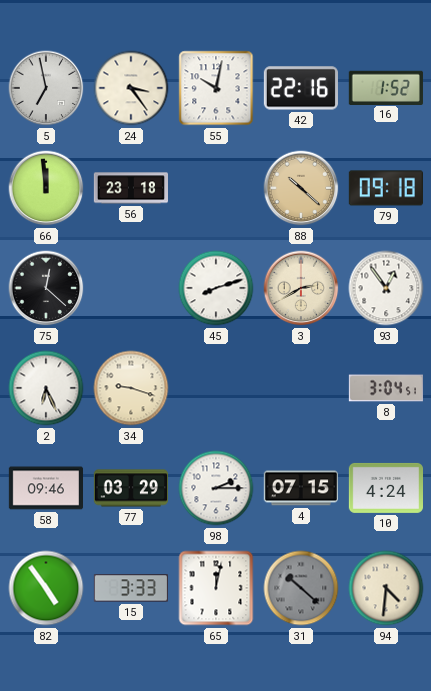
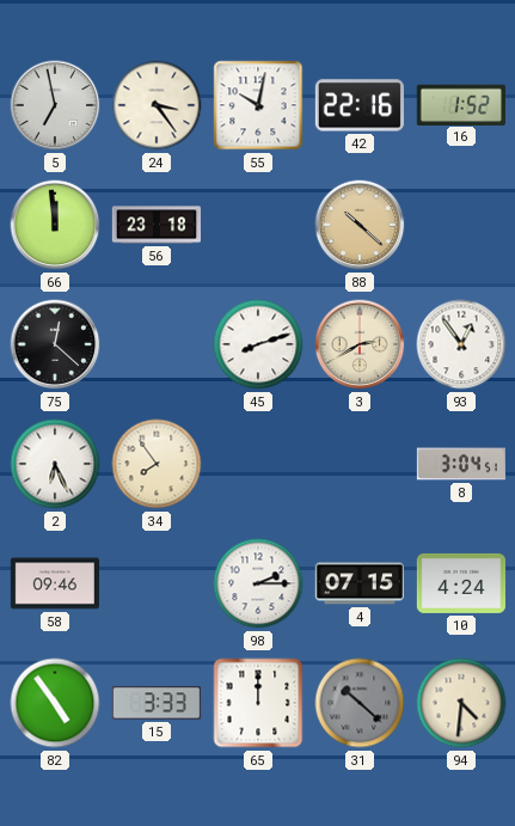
79: 09:18 -> none
34: 9:18 -> 7:54
77: 03:29 -> none
65: 12:02 -> 12:00
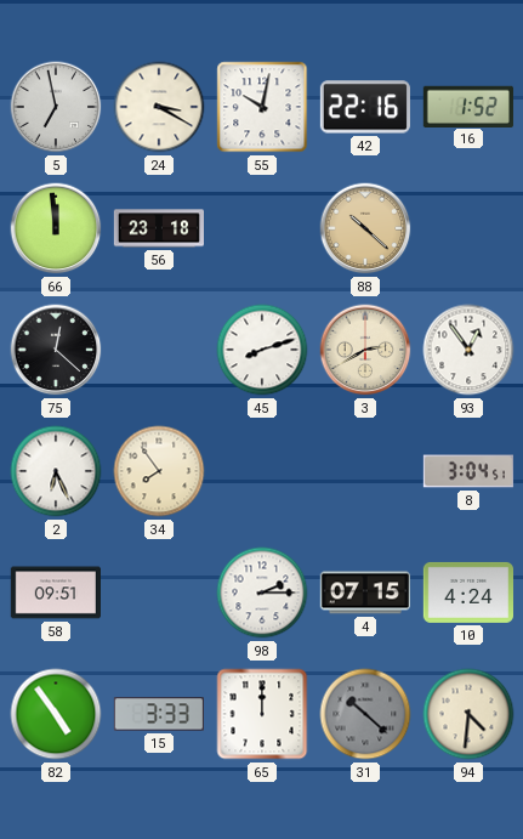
24: 3:24 -> 3:20
58: 09:46 -> 09:51
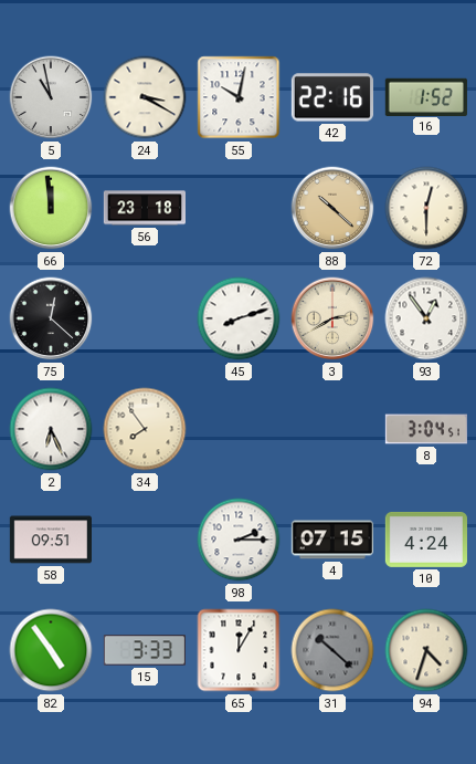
5: 6:58 -> 10:58
72: none -> 12:30
65: 12:00 -> 12:05
94: 4:31 -> 4:33
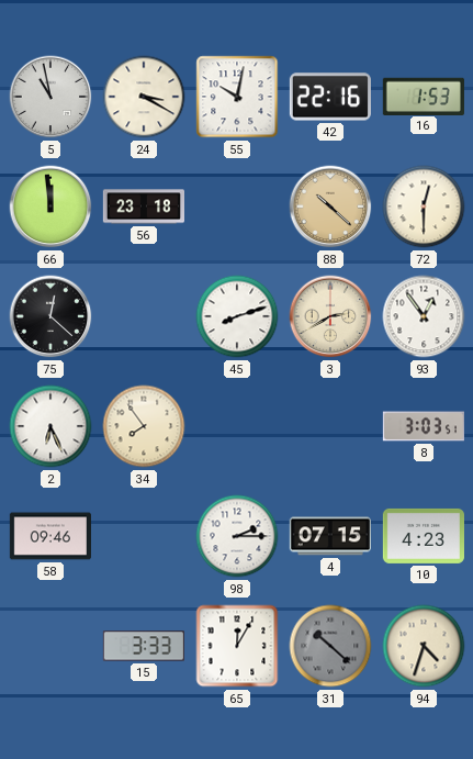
16: 1:52 -> 1:53
8: 3:04 -> 3:03
58: 09:51 -> 09:46
10: 4:24 -> 4:23
82: 4:54 -> none
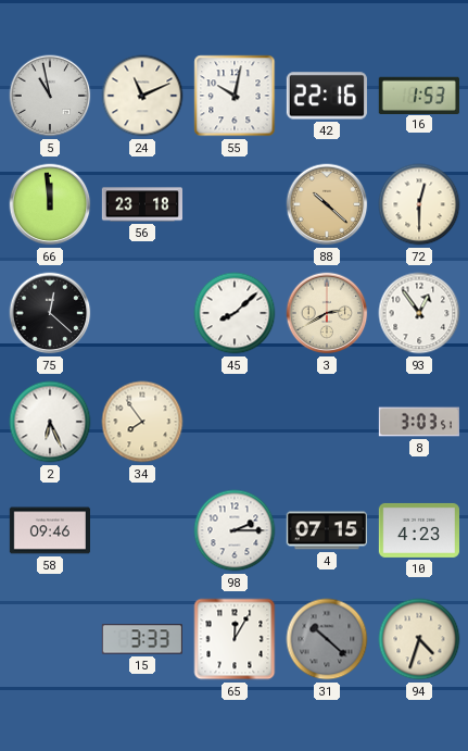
24: 3:20 -> 11:11
45: 8:12 -> 8:08
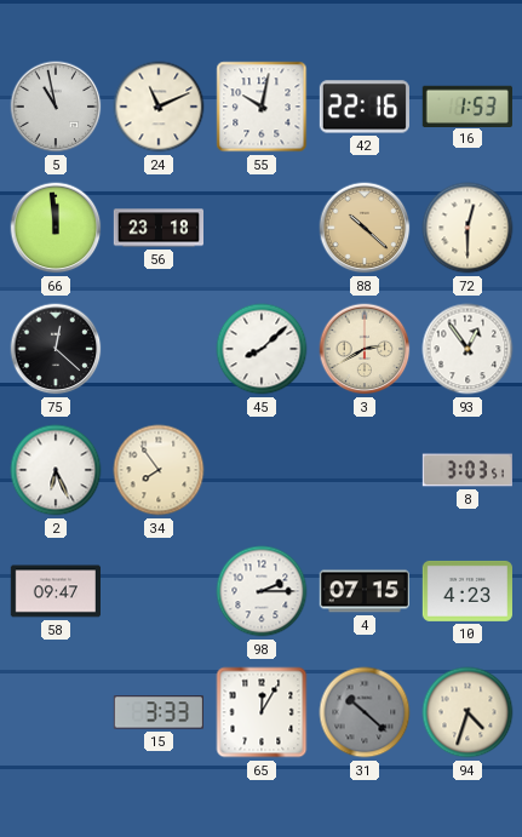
58: 09:46 -> 09:47
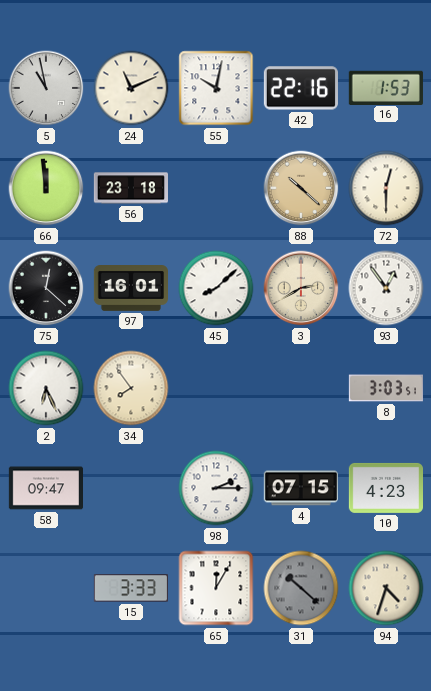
97: none -> 16:01
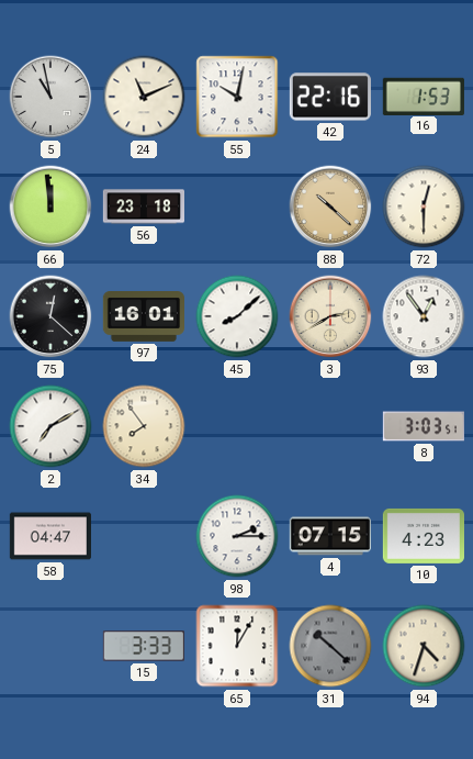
2: 6:26 -> 7:10
58: 09:47 -> 04:47
